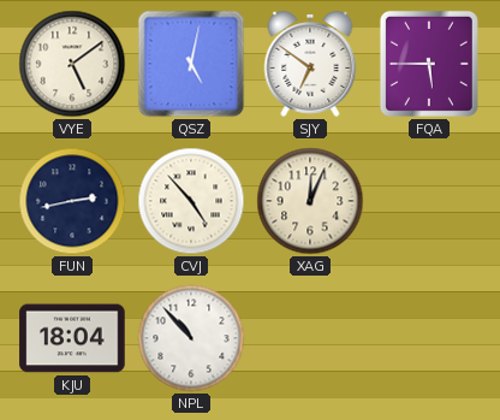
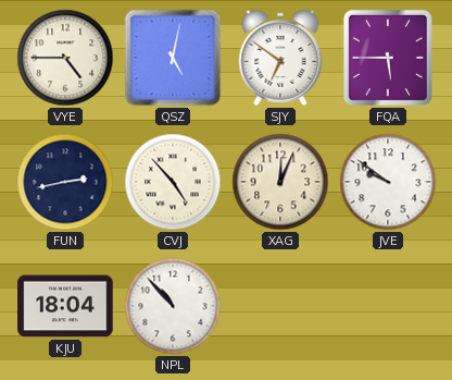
VYE: 5:09 -> 4:45
JVE: none -> 9:51
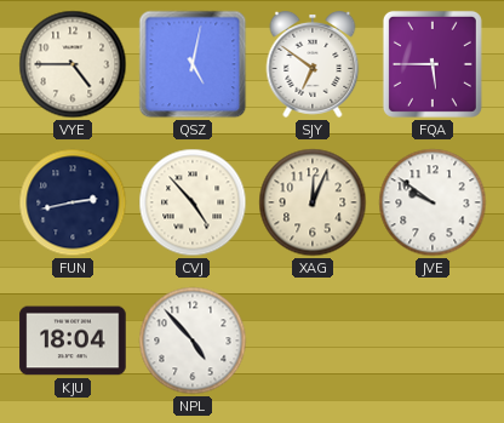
NPL: 10:53 -> 4:53
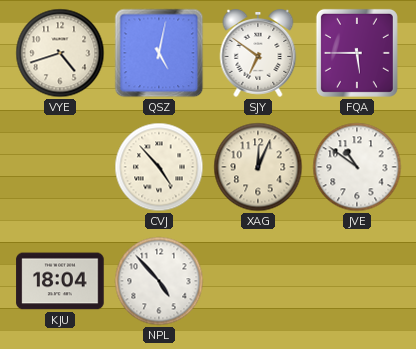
VYE: 4:45 -> 4:42
FUN: 2:43 -> none
JVE: 9:51 -> 10:51
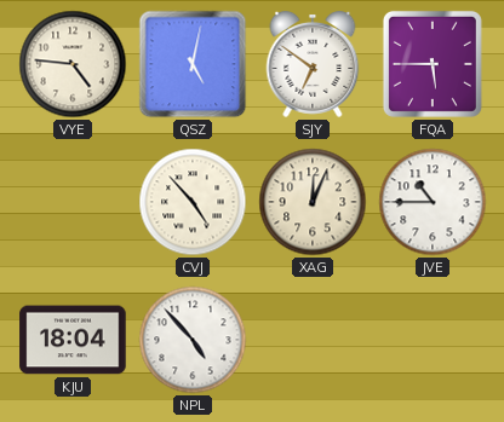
VYE: 4:42 -> 4:46
JVE: 10:51 -> 10:45
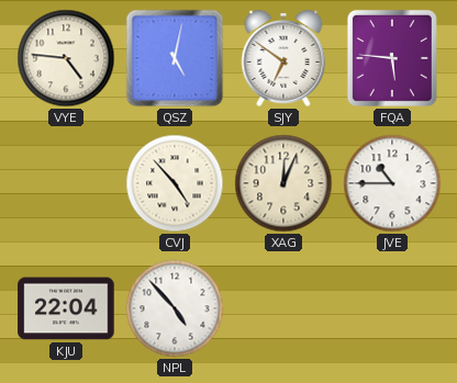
FQA: 5:45 -> 5:46
KJU: 18:04 -> 22:04
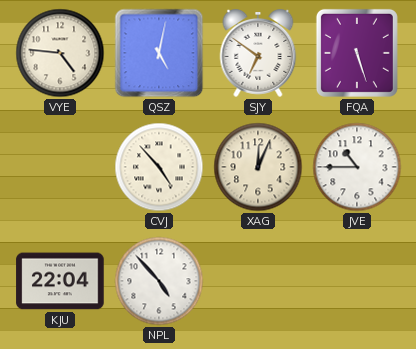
FQA: 5:46 -> 5:27
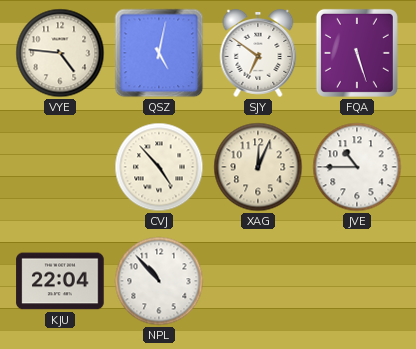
NPL: 4:53 -> 10:53
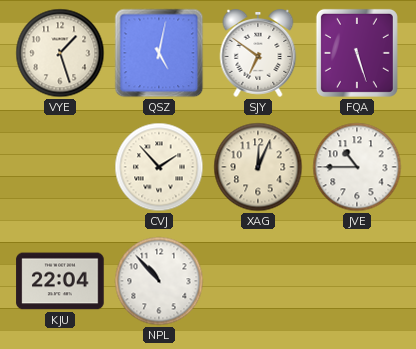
VYE: 4:46 -> 1:27
CVJ: 4:53 -> 1:53
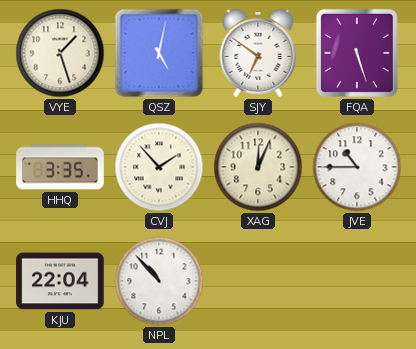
HHQ: none -> 3:35
